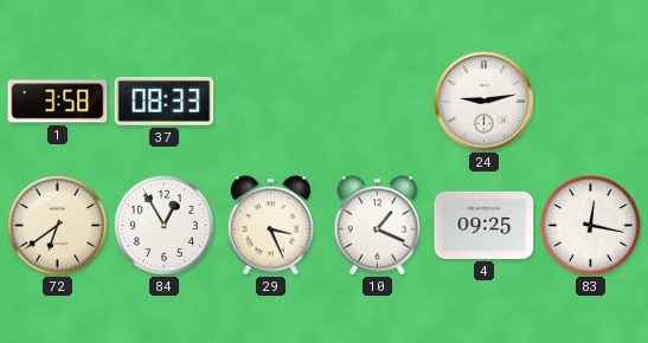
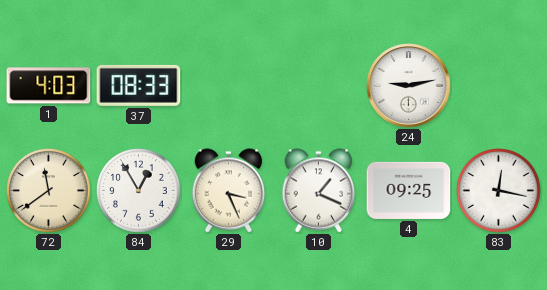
1: 3:58 -> 4:03
72: 6:39 -> 11:39
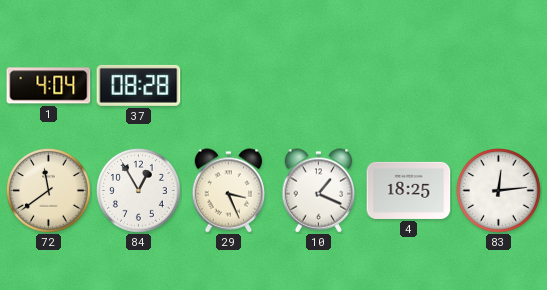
1: 4:03 -> 4:04
37: 08:33 -> 08:28
24: 9:13 -> none
4: 09:25 -> 18:25
83: 12:17 -> 12:14
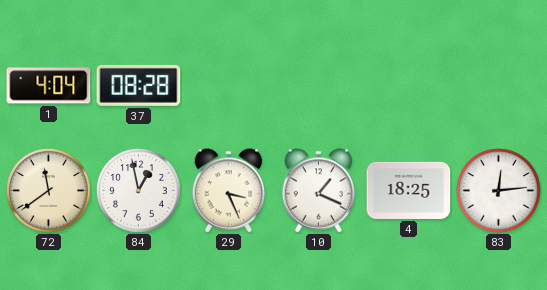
84: 12:55 -> 12:58
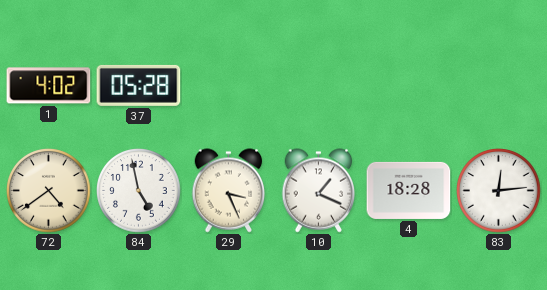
1: 4:04 -> 4:02
37: 08:28 -> 05:28
72: 11:39 -> 4:39
84: 12:58 -> 4:58
4: 18:25 -> 18:28
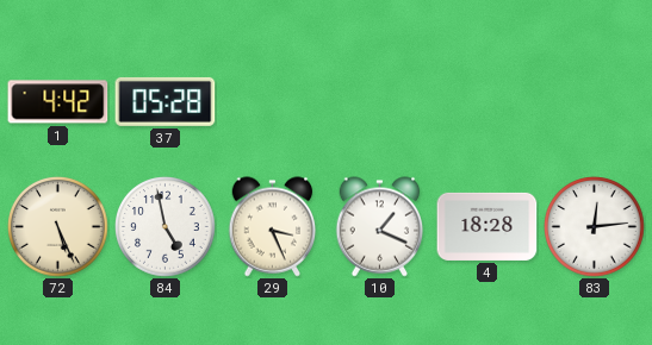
1: 4:02 -> 4:42
72: 4:39 -> 5:26
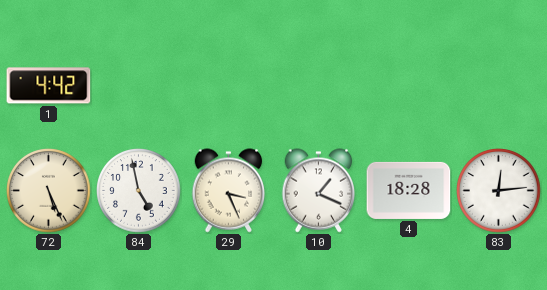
37: 05:28 -> none
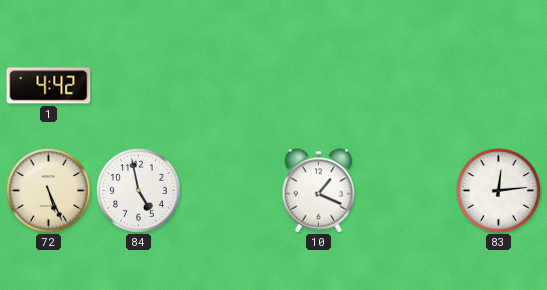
29: 3:26 -> none
4: 18:28 -> none
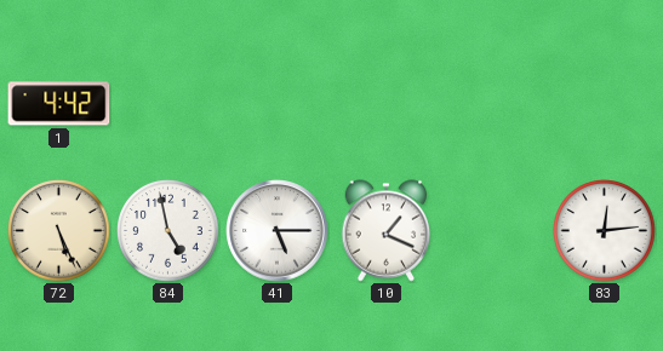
41: none -> 5:15
